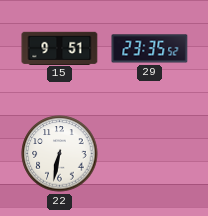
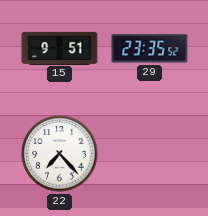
22: 6:32 -> 7:23
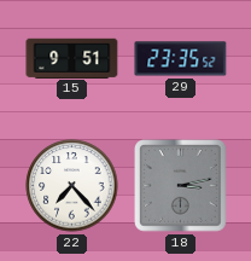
18: none -> 3:13
